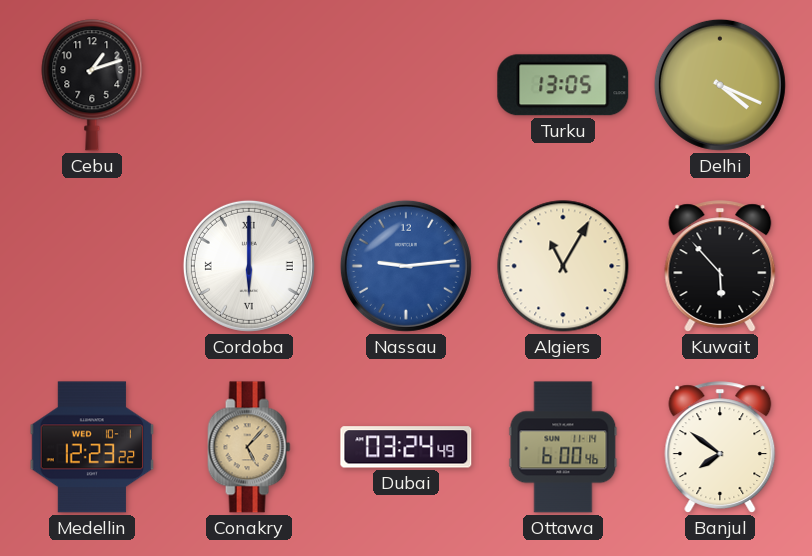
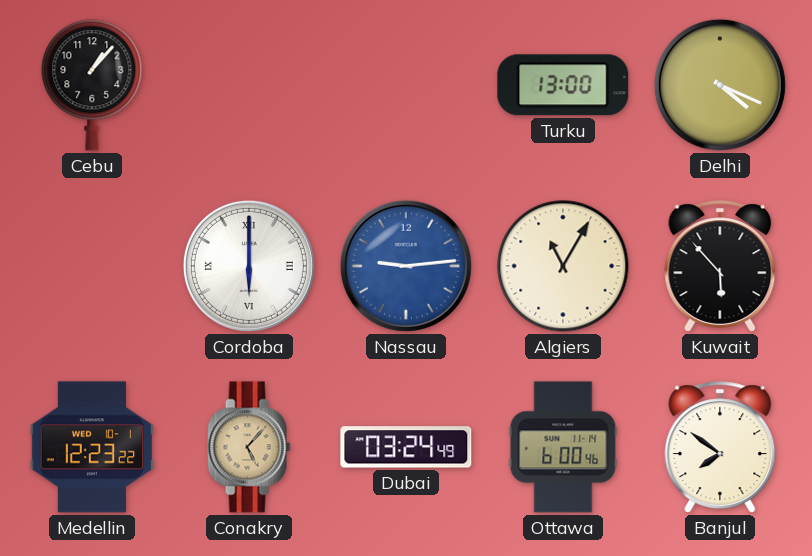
Cebu: 1:12 -> 1:07
Turku: 13:05 -> 13:00
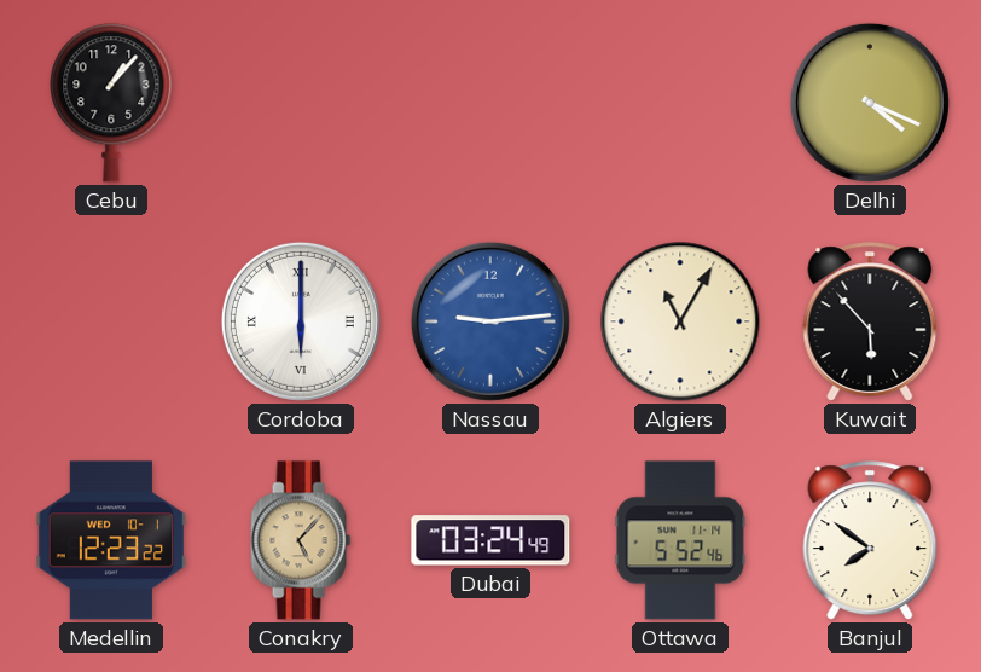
Turku: 13:00 -> none
Ottawa: 6:00 -> 5:52
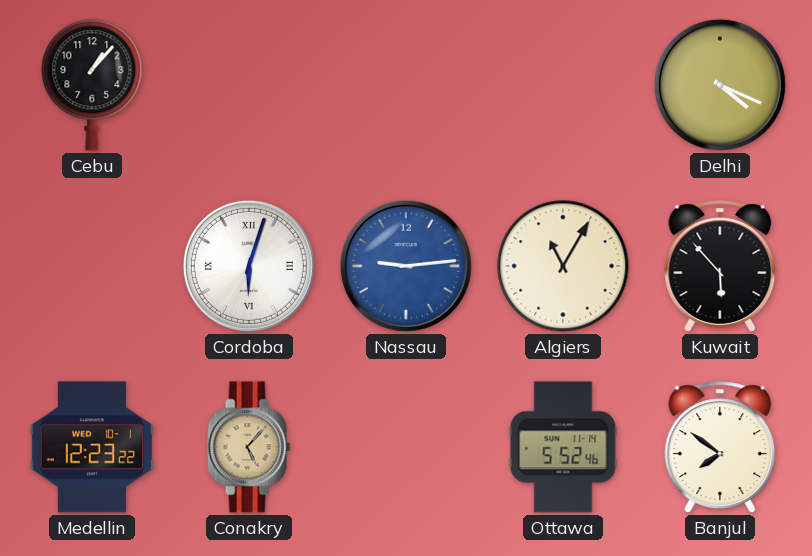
Cordoba: 6:00 -> 6:03
Dubai: 03:24 -> none
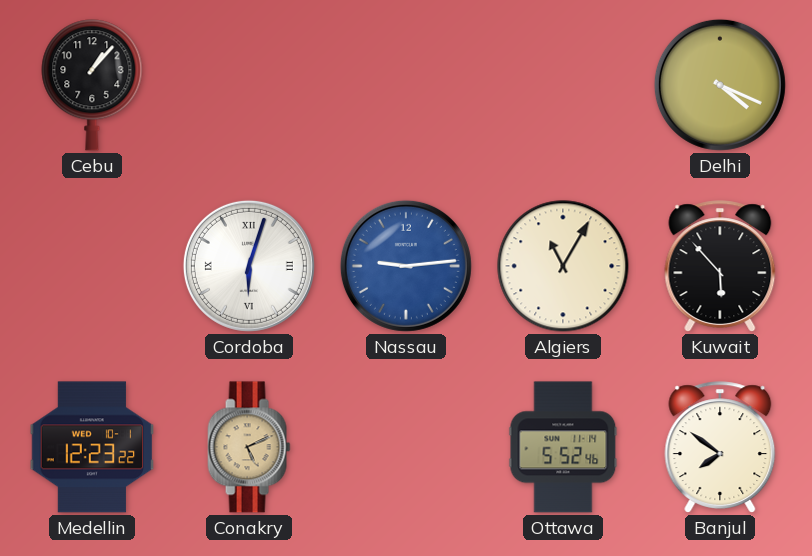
Conakry: 5:07 -> 5:11
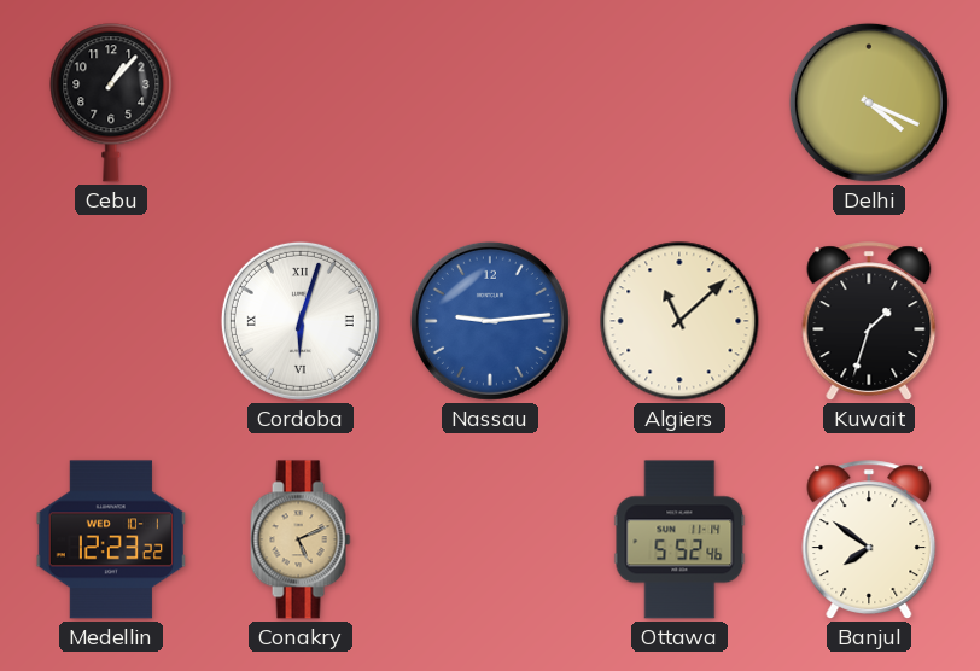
Algiers: 11:05 -> 11:08
Kuwait: 5:53 -> 1:33
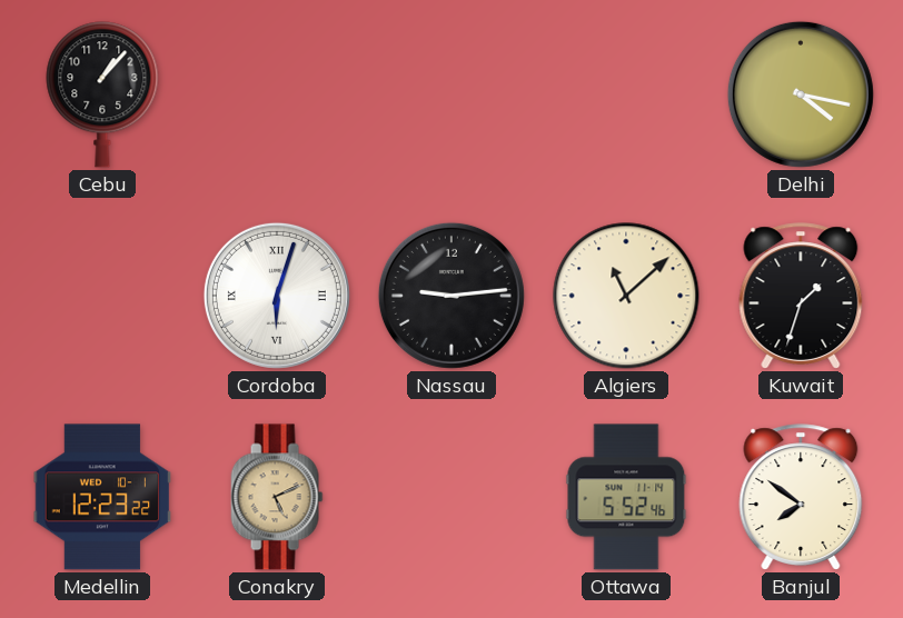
Delhi: 4:19 -> 4:17
Nassau dial: blue -> black
